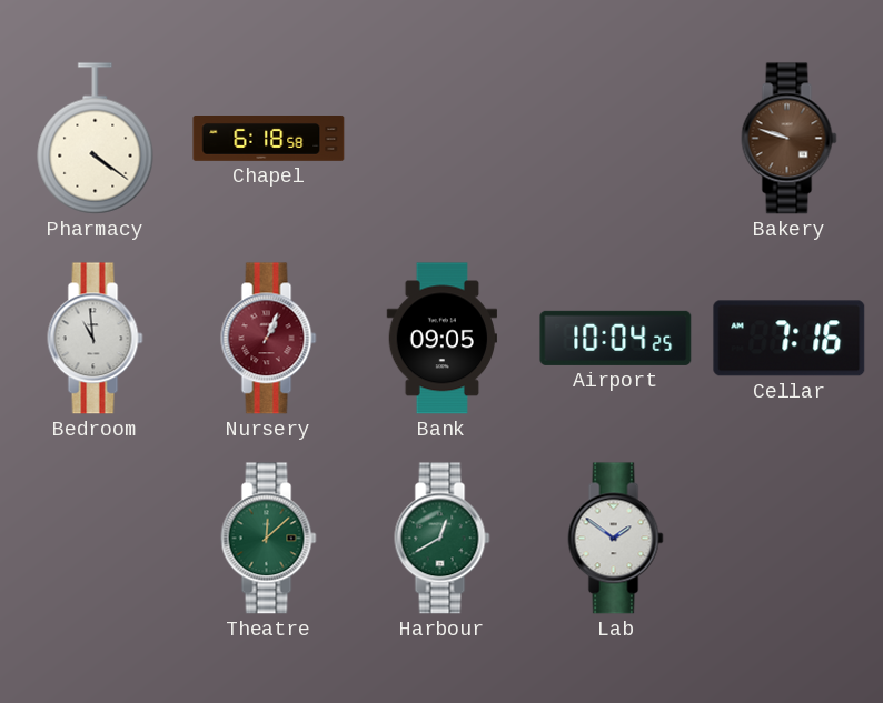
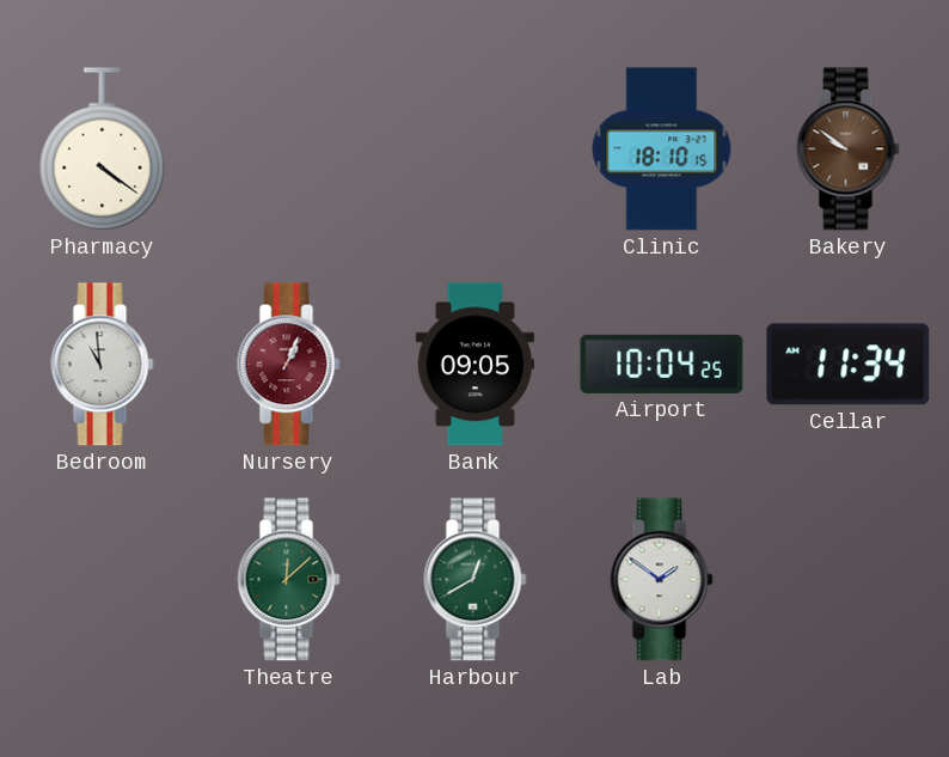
Chapel: 6:18 -> none
Clinic: none -> 18:10
Bakery: 9:48 -> 9:51
Cellar: 7:16 -> 11:34
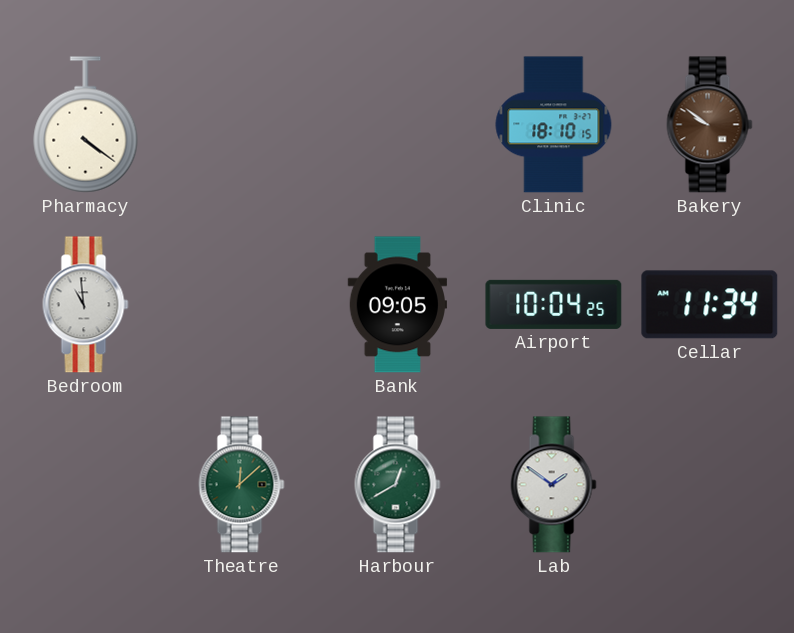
Nursery: 1:04 -> none
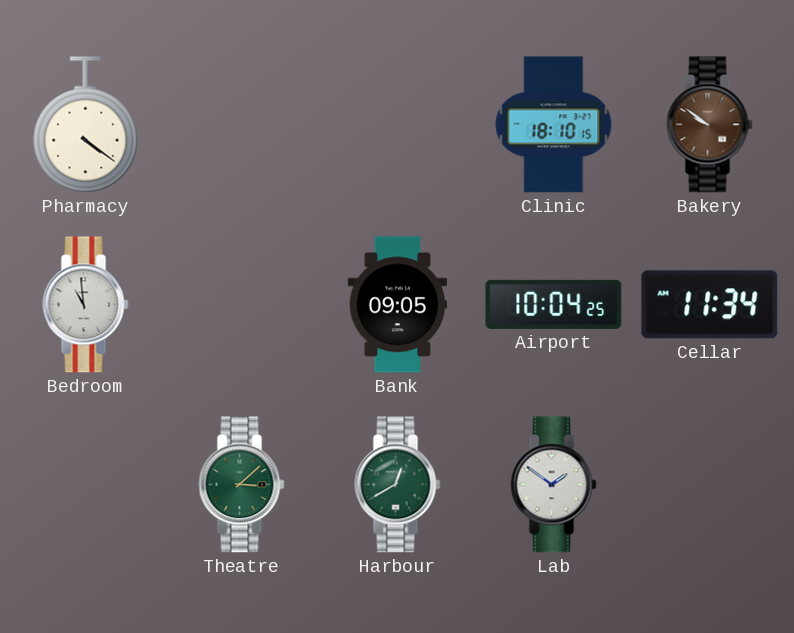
Theatre: 12:08 -> 3:08
